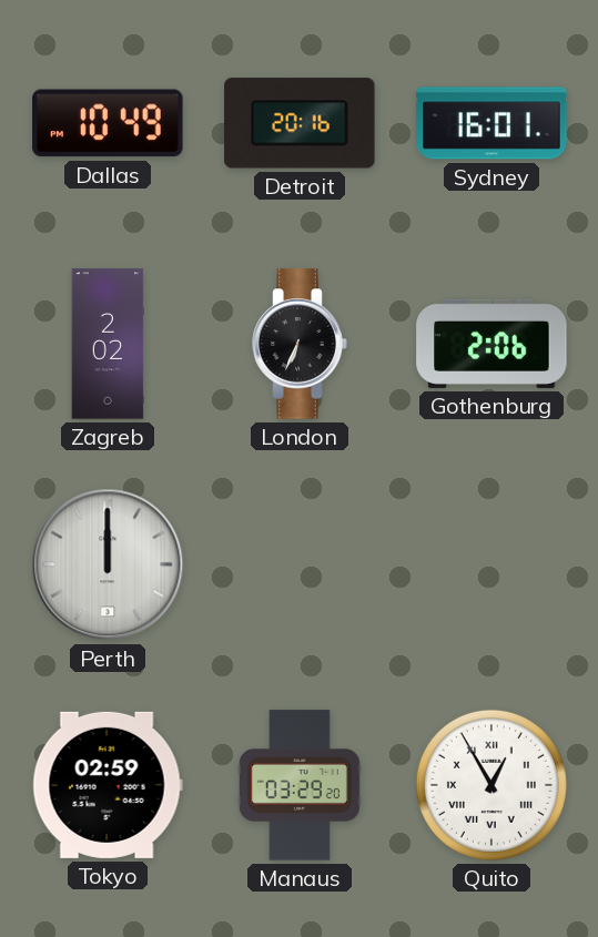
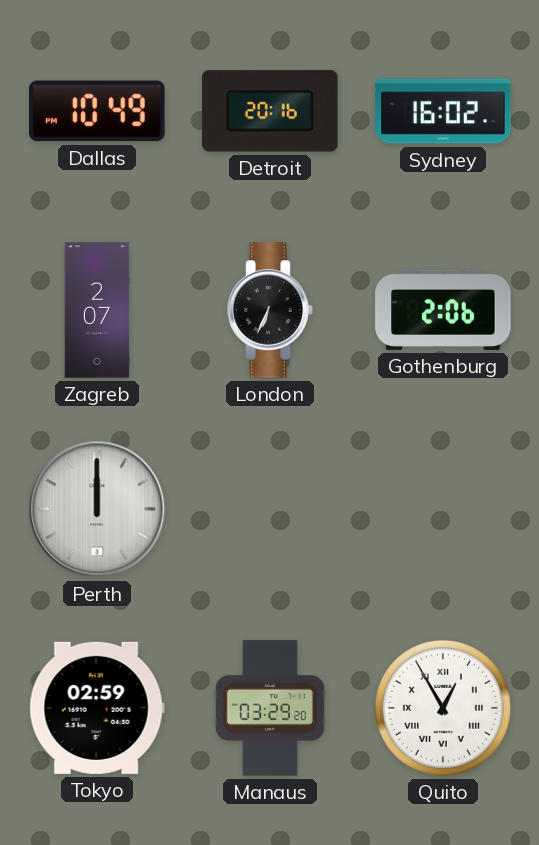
Sydney: 16:01 -> 16:02
Zagreb: 2:02 -> 2:07
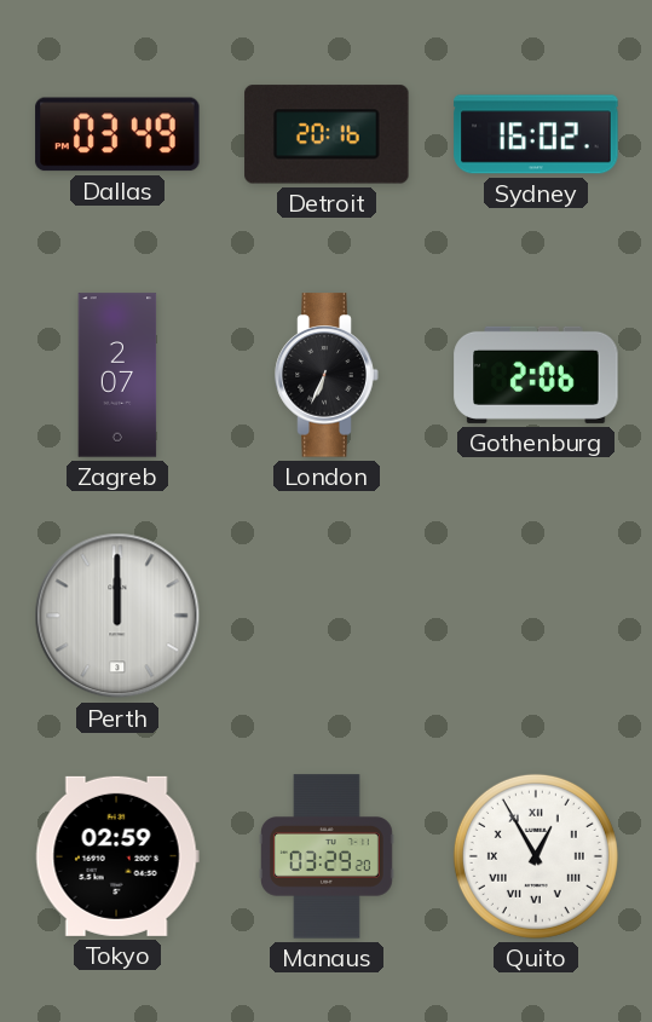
Dallas: 10:49 -> 03:49
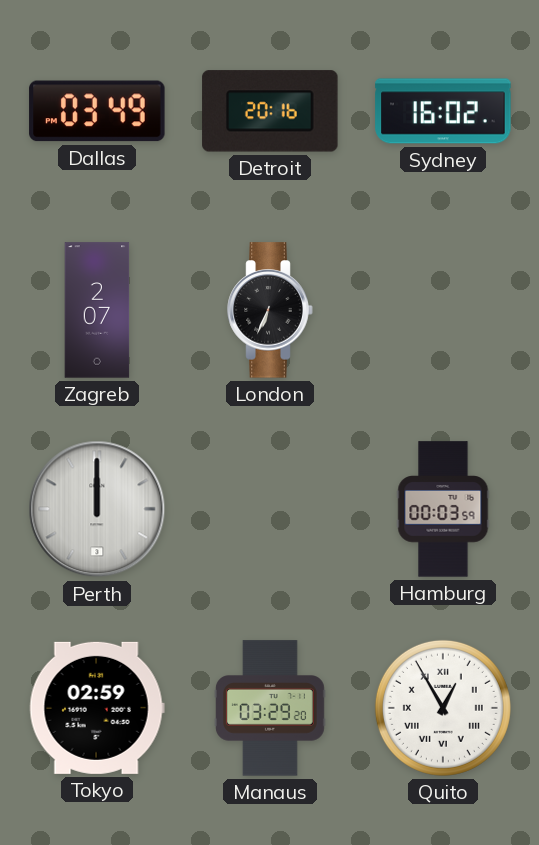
Gothenburg: 2:06 -> none
Hamburg: none -> 00:03
